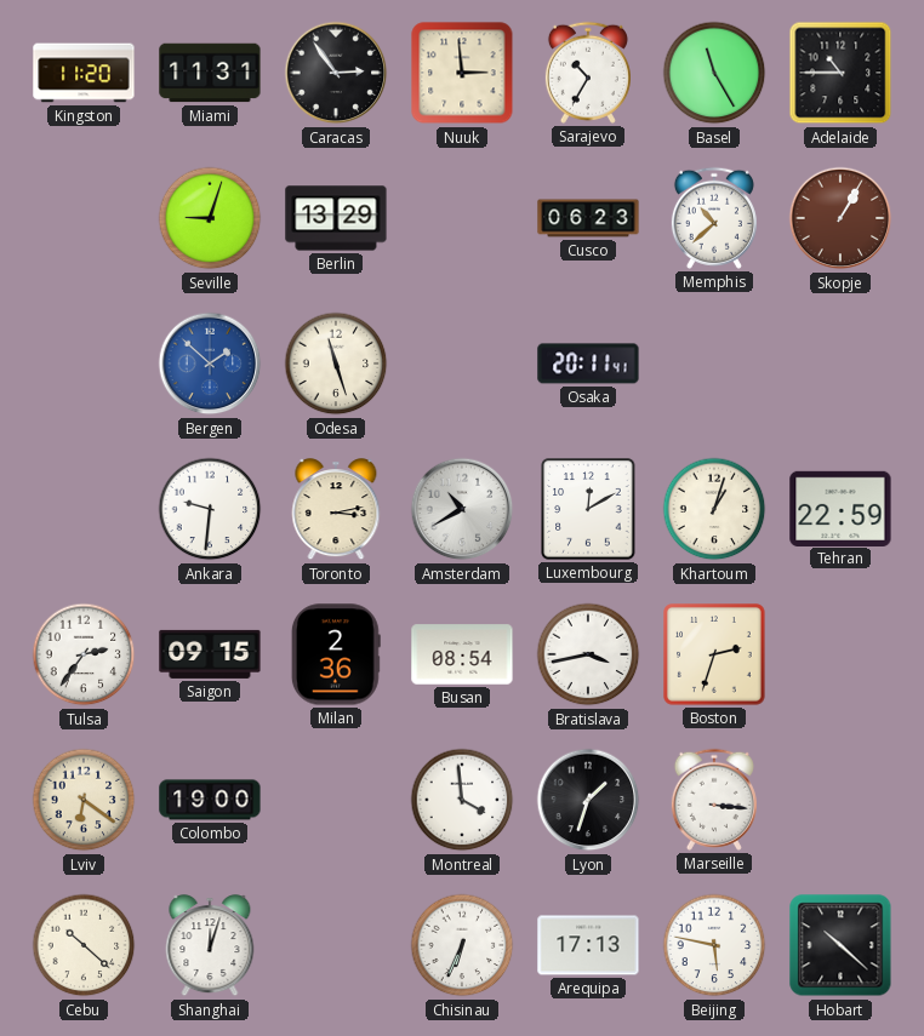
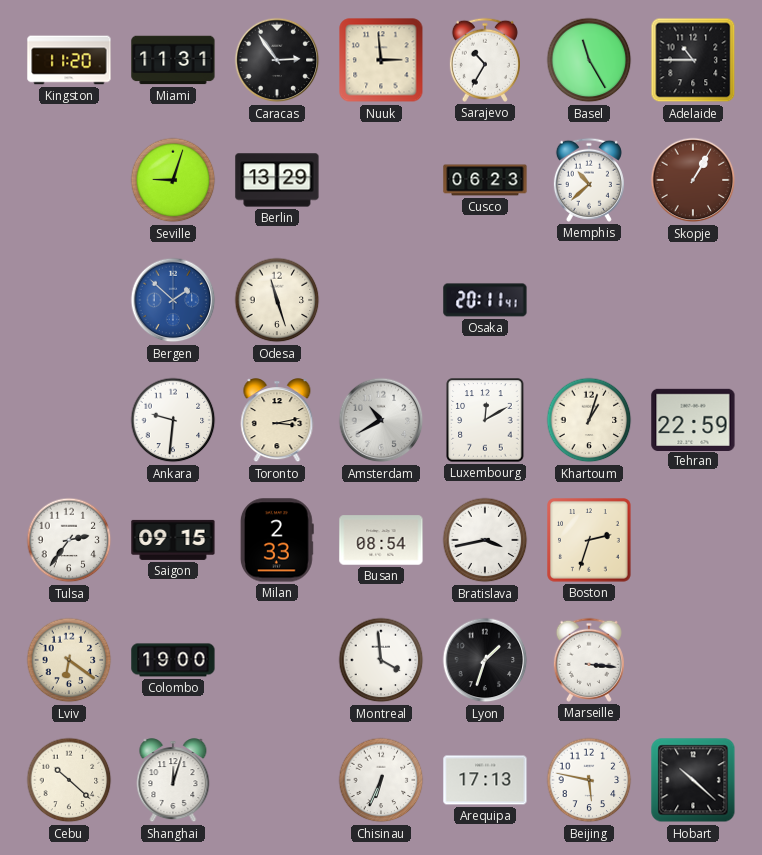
Milan: 2:36 -> 2:33
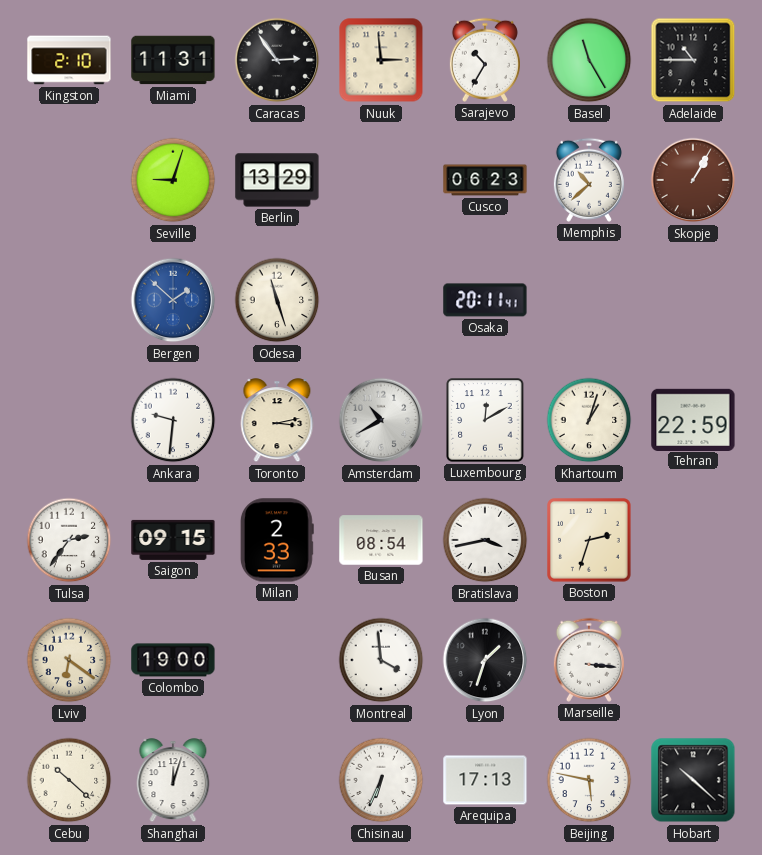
Kingston: 11:20 -> 2:10
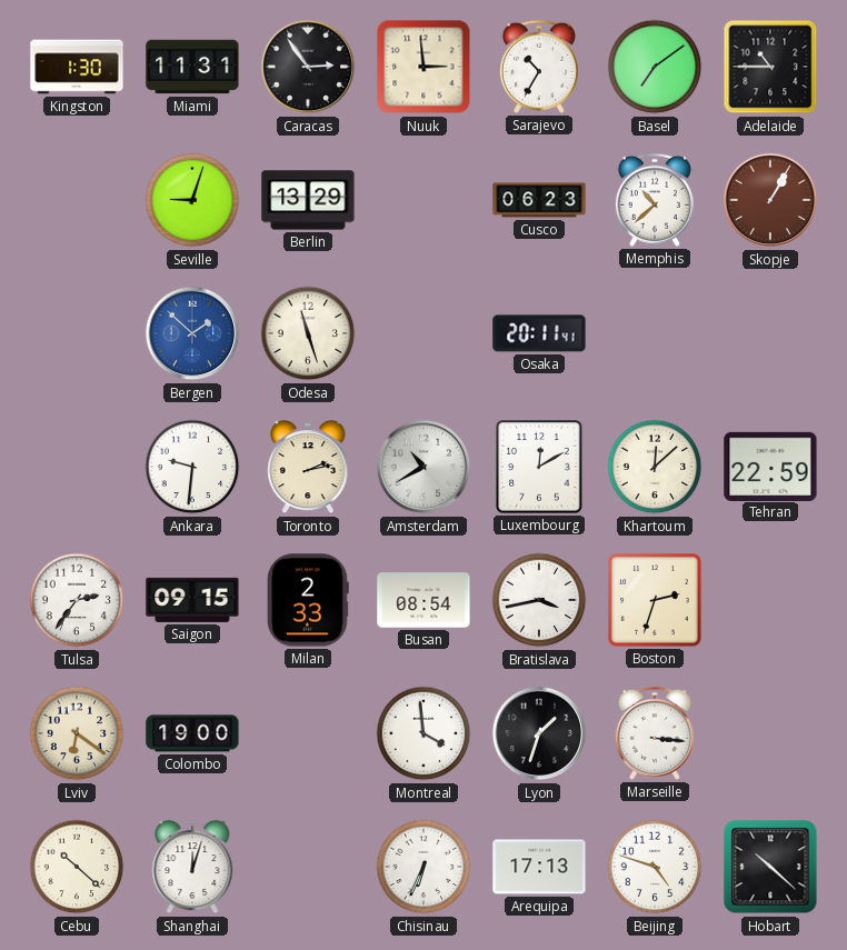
Kingston: 2:10 -> 1:30
Basel: 11:25 -> 7:09
Toronto: 3:13 -> 2:13
Khartoum: 1:03 -> 12:08
Beijing: 5:47 -> 4:48
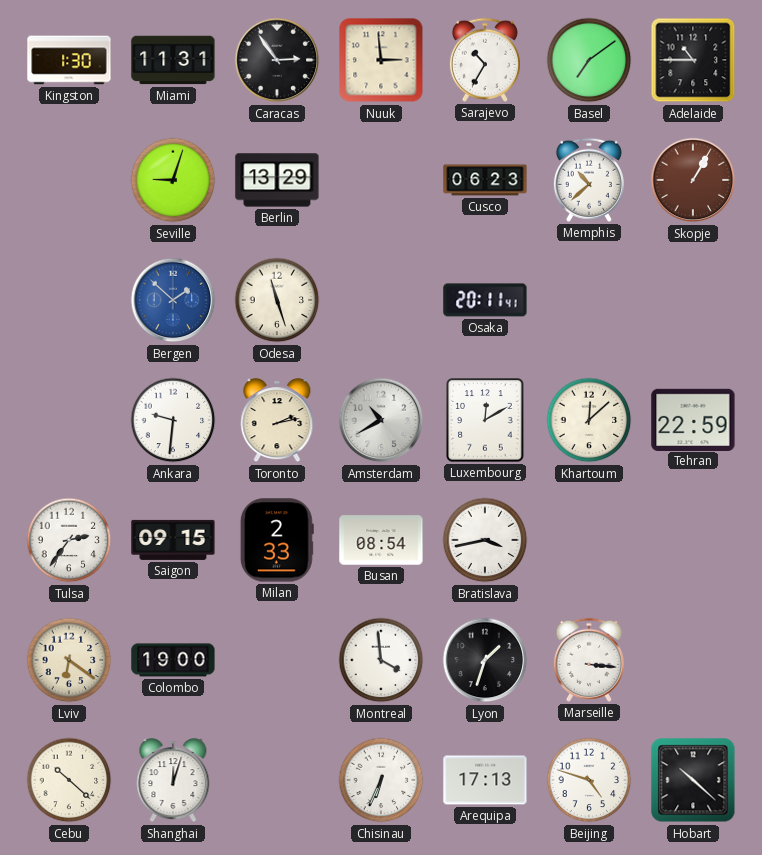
Boston: 2:33 -> none
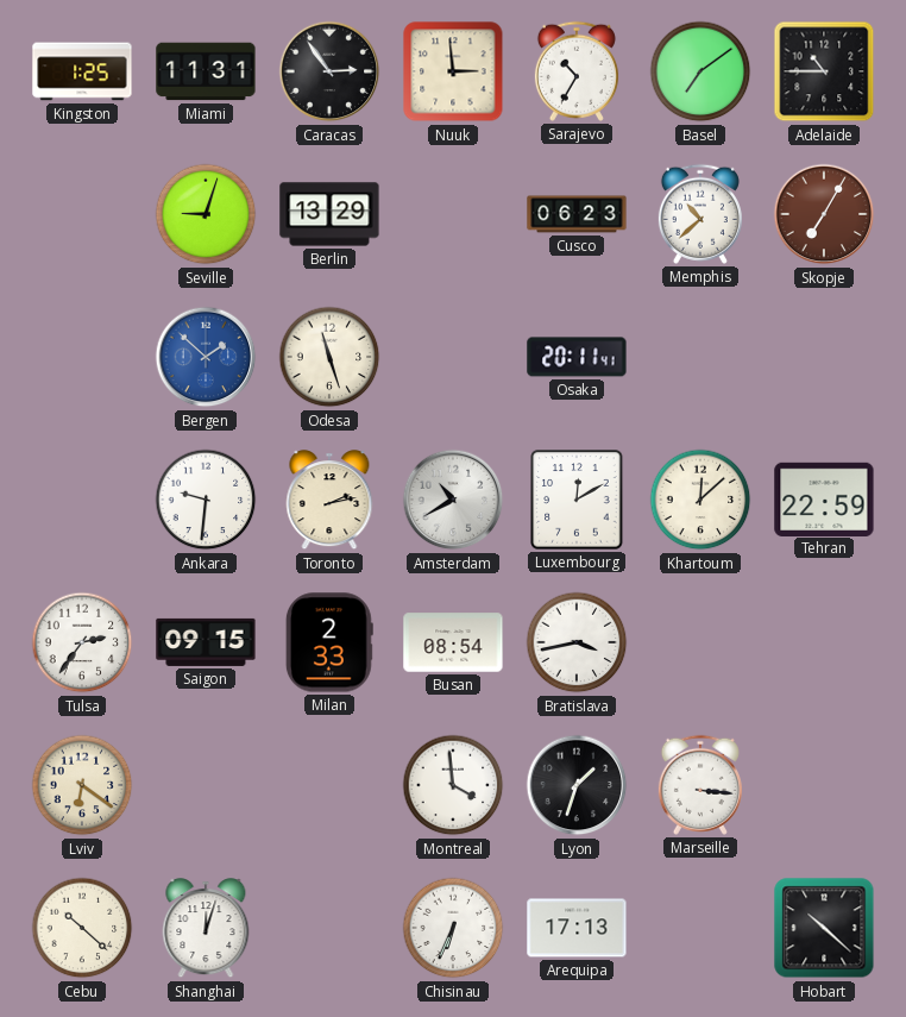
Kingston: 1:30 -> 1:25
Skopje: 1:05 -> 7:05
Colombo: 19:00 -> none
Beijing: 4:48 -> none
